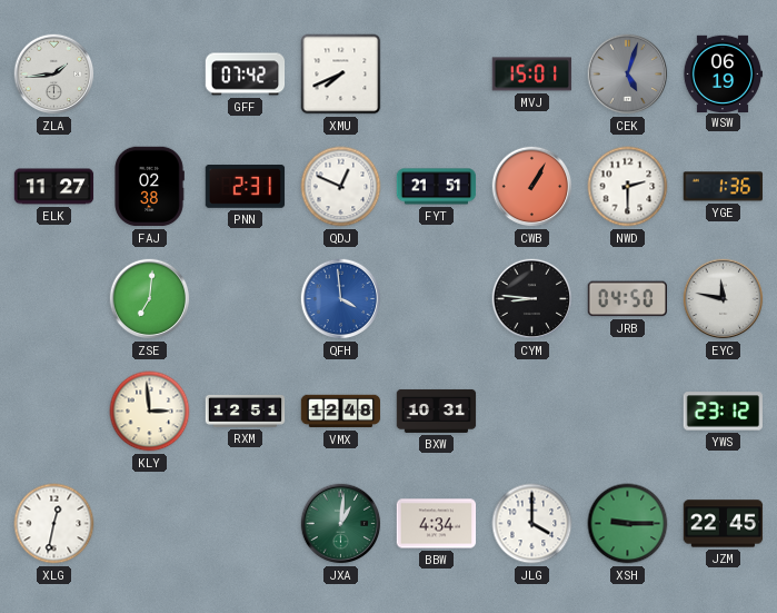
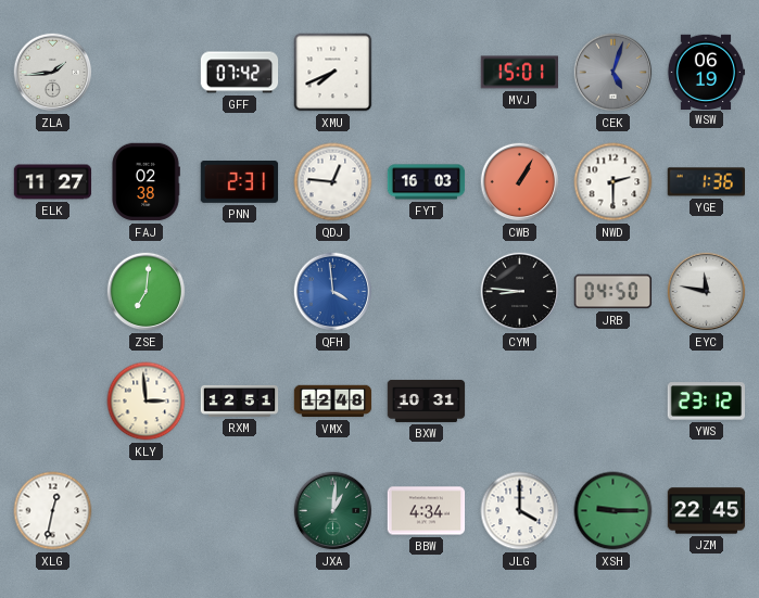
QDJ: 12:49 -> 12:46
FYT: 21:51 -> 16:03
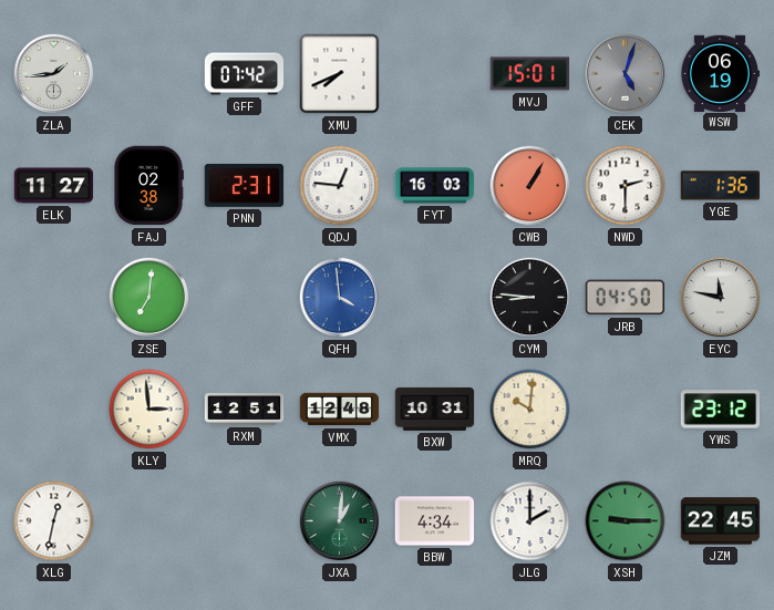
MRQ: none -> 10:01
JLG: 4:00 -> 2:00
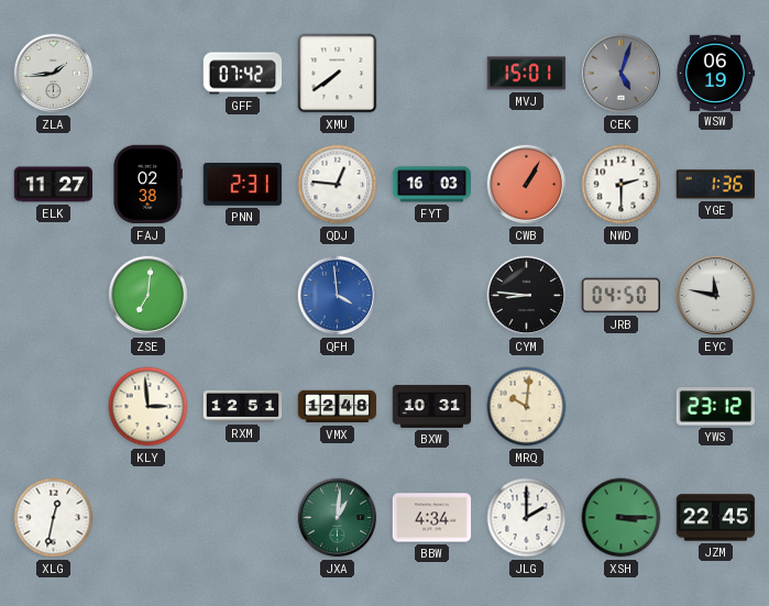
XMU: 7:41 -> 7:39
XSH: 9:15 -> 3:15
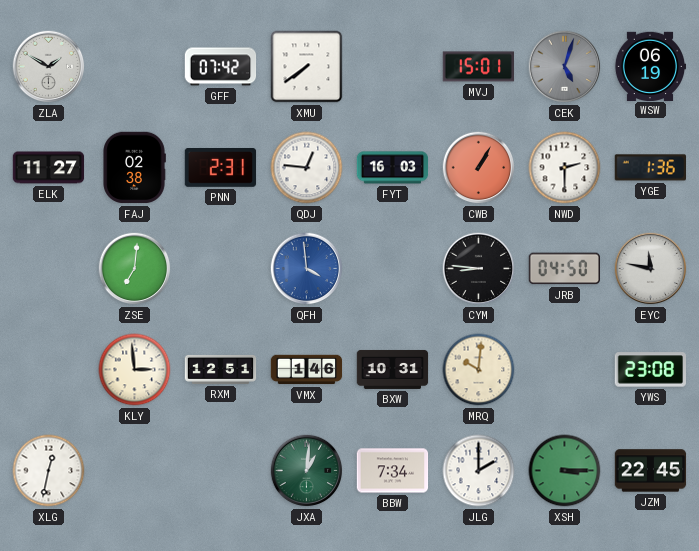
ZLA: 1:44 -> 1:50
VMX: 12:48 -> 1:46
YWS: 23:12 -> 23:08
BBW: 4:34 -> 7:34
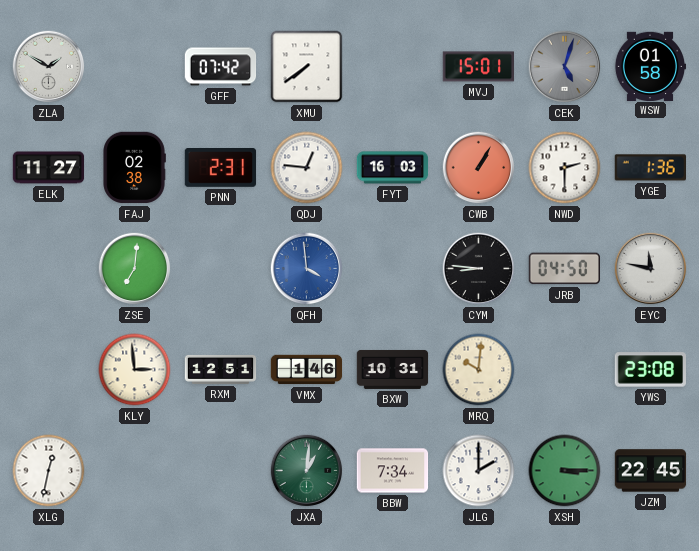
WSW: 06:19 -> 01:58
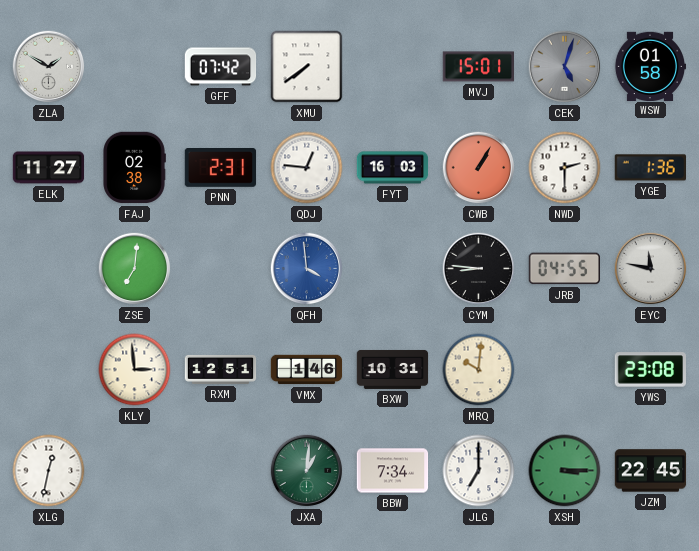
JRB: 04:50 -> 04:55
JLG: 2:00 -> 7:00
